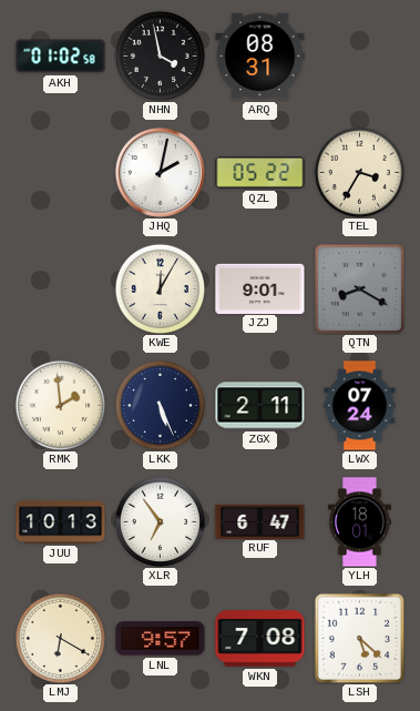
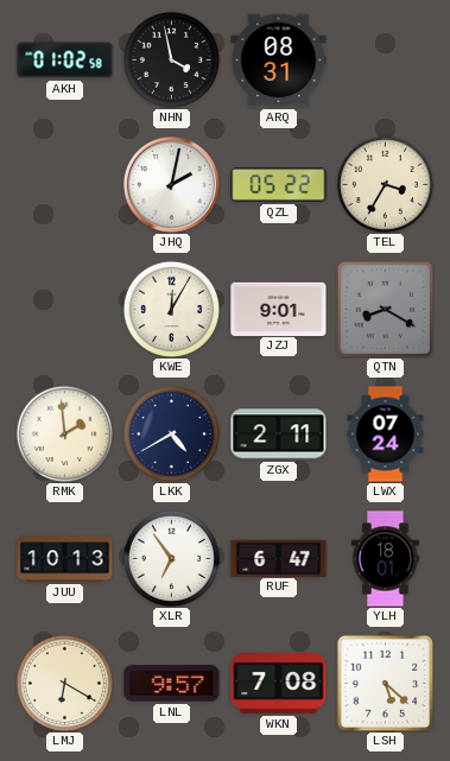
LKK: 5:26 -> 4:40
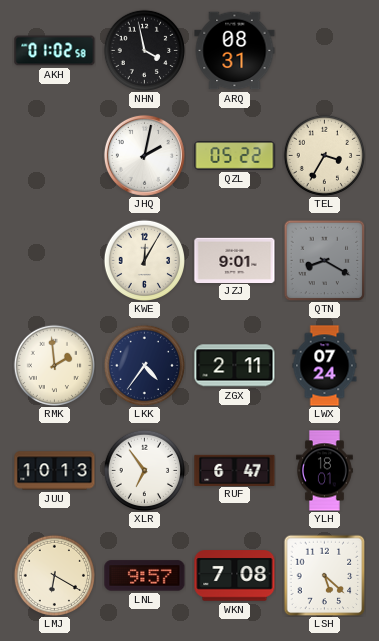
LKK: 4:40 -> 4:36
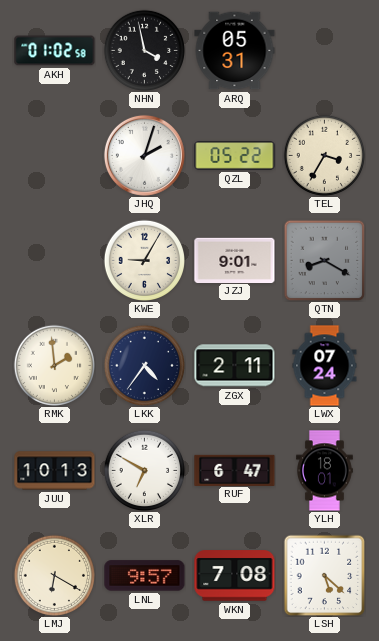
ARQ: 08:31 -> 05:31
JHQ: 2:02 -> 2:03
KWE: 12:05 -> 9:05
XLR: 6:54 -> 6:50
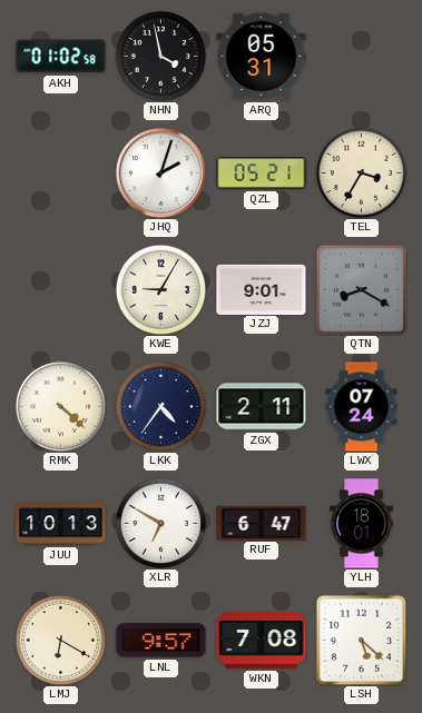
QZL: 05:22 -> 05:21
RMK: 1:59 -> 4:22
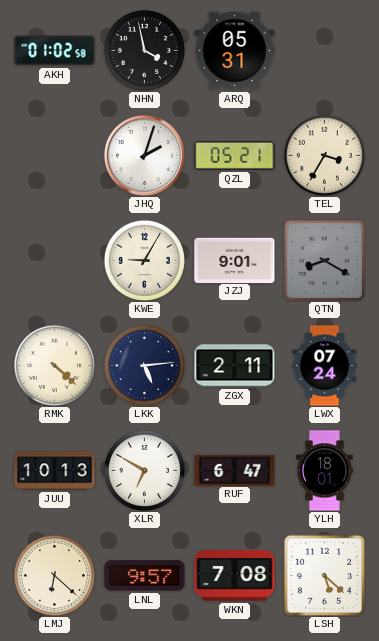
LKK: 4:36 -> 5:14
LMJ: 6:20 -> 6:22
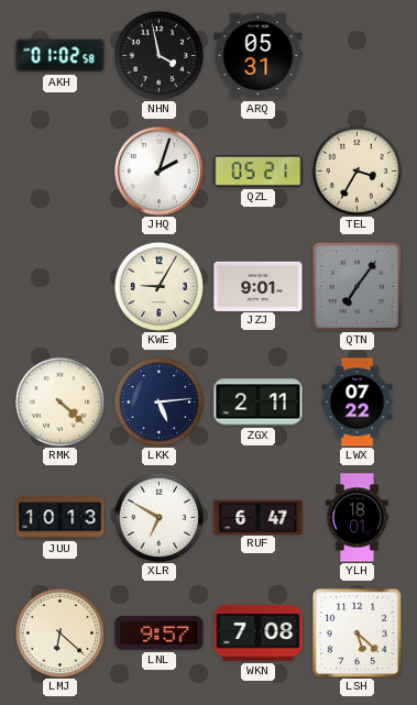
QTN: 8:20 -> 7:06
LWX: 07:24 -> 07:22
